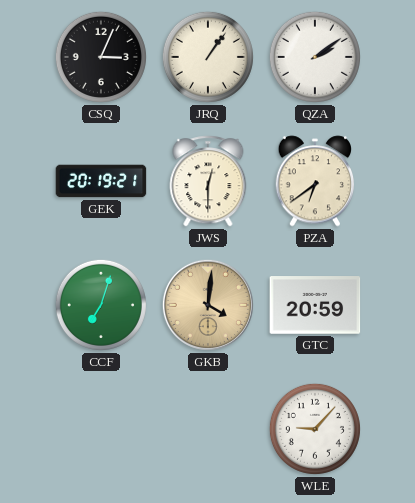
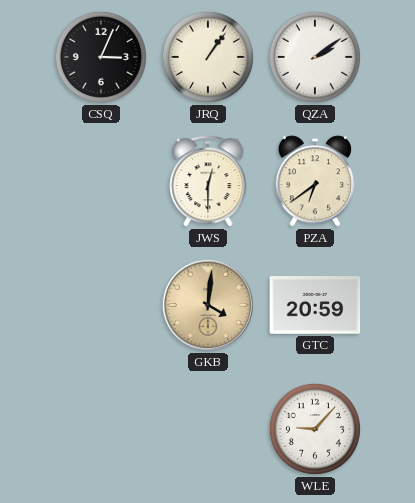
GEK: 20:19 -> none
CCF: 7:03 -> none
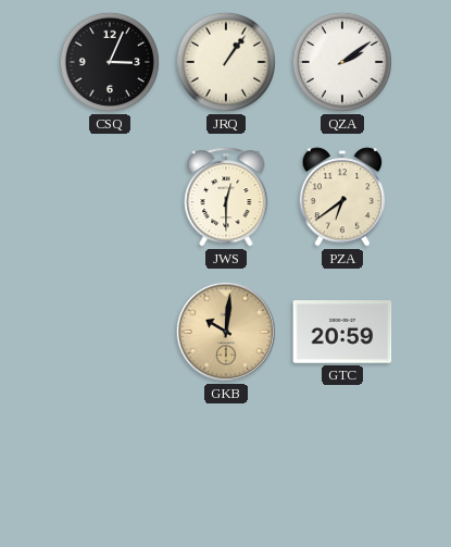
GKB: 4:01 -> 10:01
WLE: 9:07 -> none
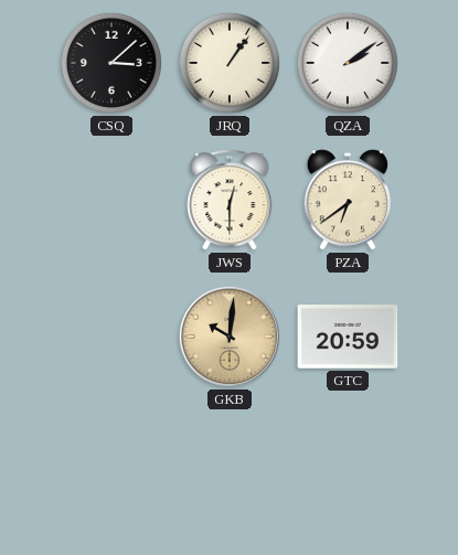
CSQ: 3:04 -> 3:08
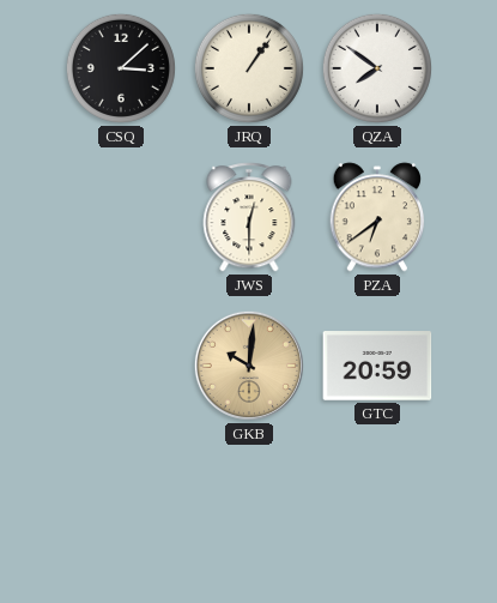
QZA: 2:09 -> 7:51
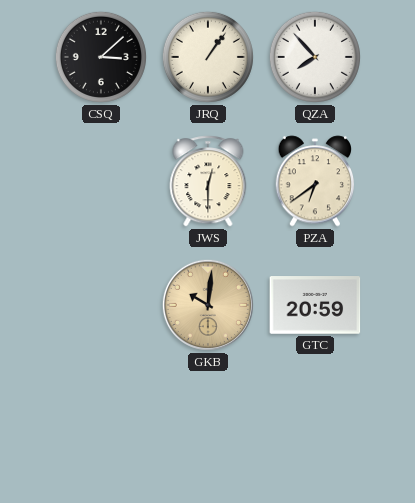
QZA: 7:51 -> 7:53
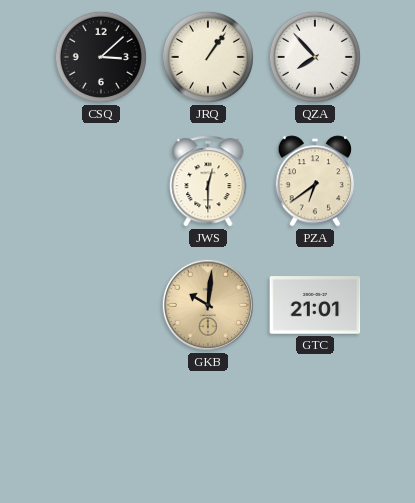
GTC: 20:59 -> 21:01
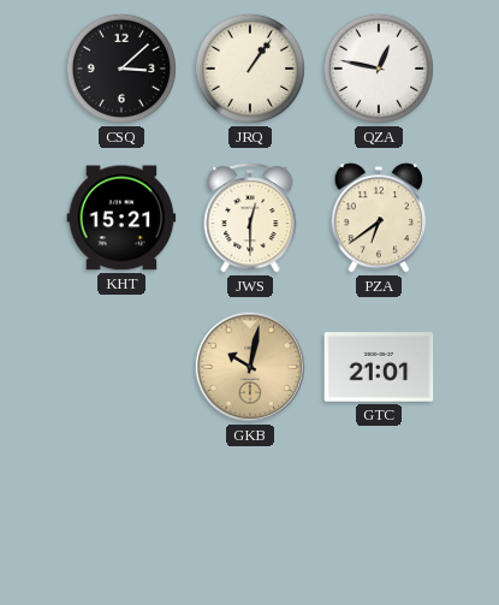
QZA: 7:53 -> 12:47
KHT: none -> 15:21
GKB: 10:01 -> 10:02
